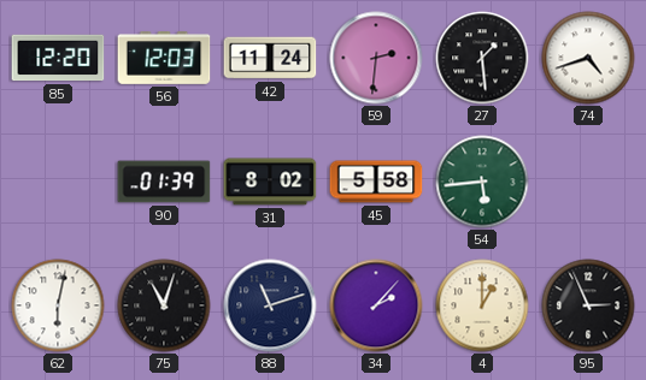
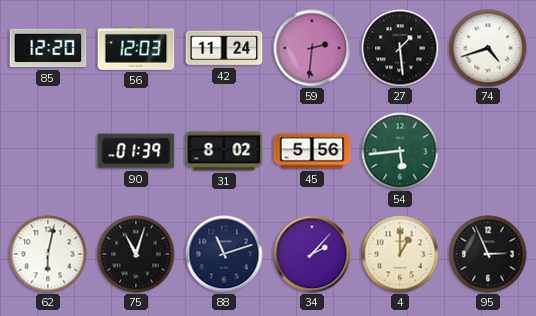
45: 5:58 -> 5:56
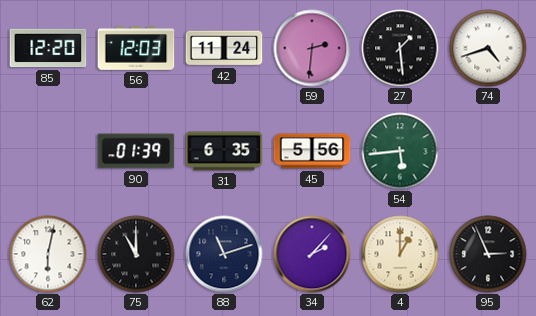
31: 8:02 -> 6:35
75: 11:03 -> 11:00
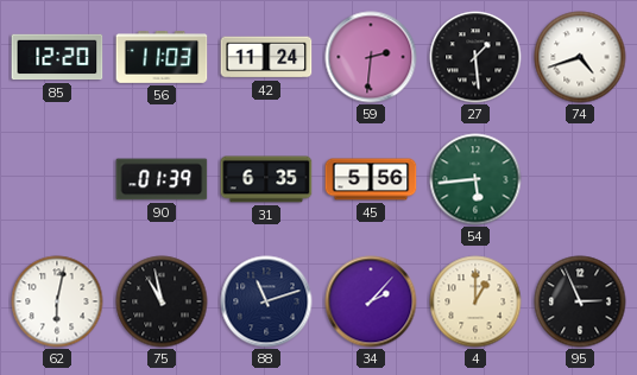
56: 12:03 -> 11:03
75: 11:00 -> 10:58
